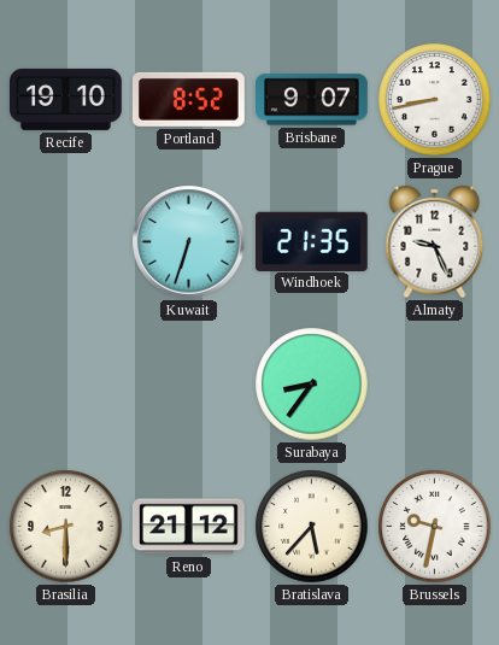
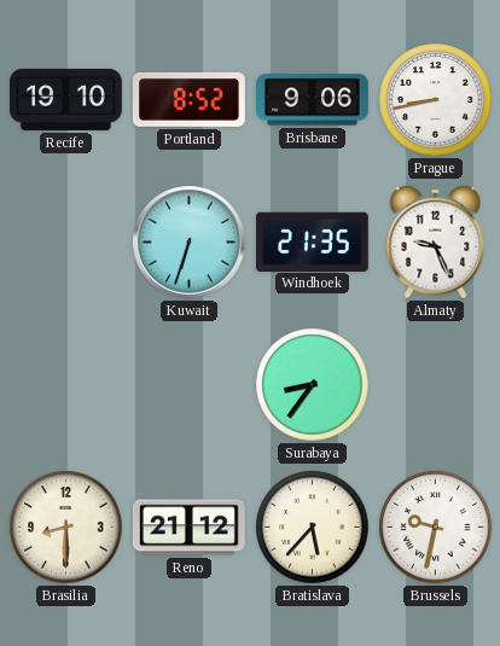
Brisbane: 9:07 -> 9:06
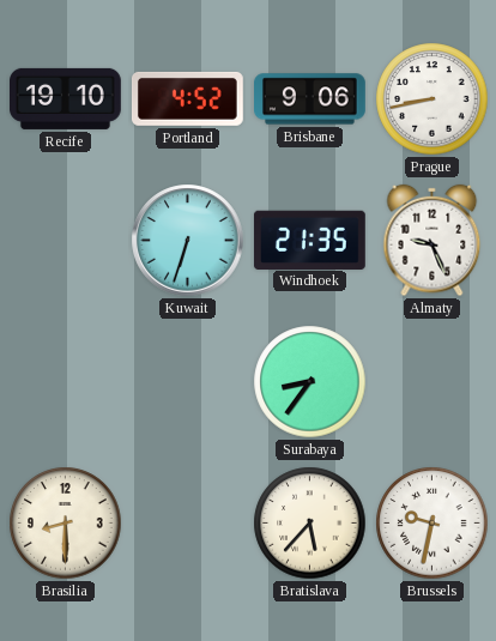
Portland: 8:52 -> 4:52
Reno: 21:12 -> none
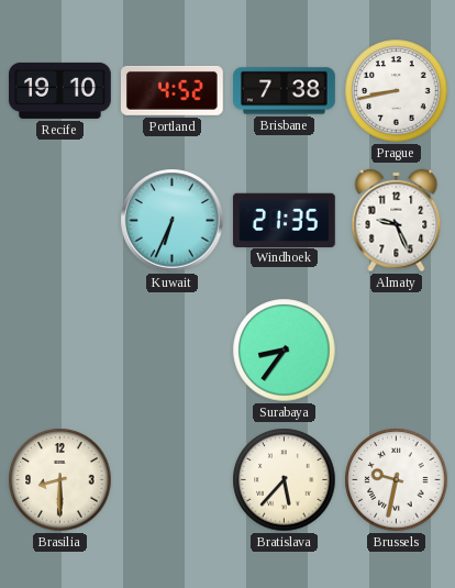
Brisbane: 9:06 -> 7:38
Kuwait: 6:33 -> 6:34
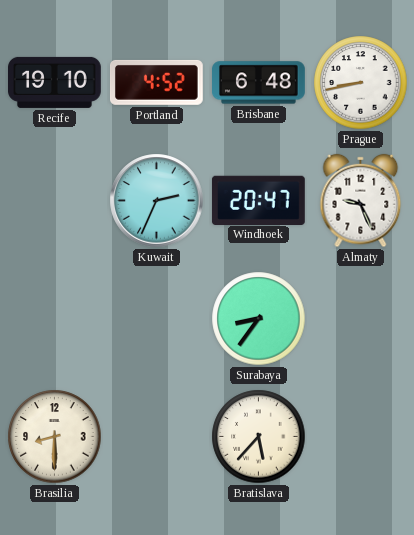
Brisbane: 7:38 -> 6:48
Kuwait: 6:34 -> 2:34
Windhoek: 21:35 -> 20:47
Brussels: 9:32 -> none
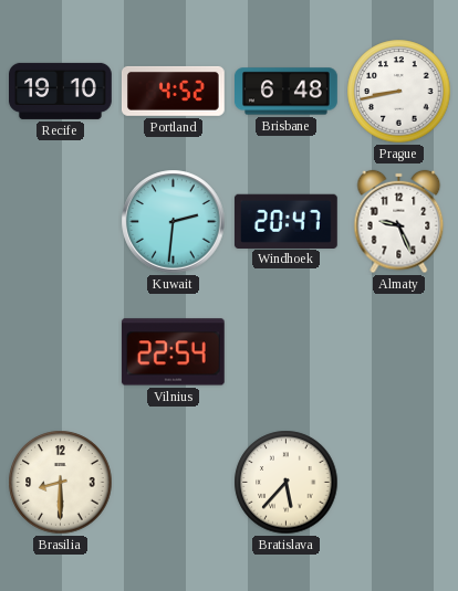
Kuwait: 2:34 -> 2:31
Vilnius: none -> 22:54
Surabaya: 8:36 -> none
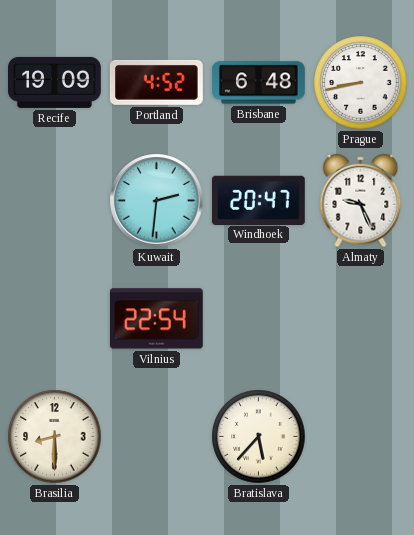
Recife: 19:10 -> 19:09
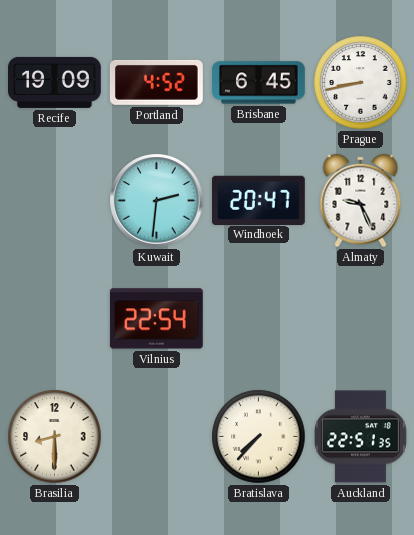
Brisbane: 6:48 -> 6:45
Bratislava: 5:37 -> 7:37
Auckland: none -> 22:51
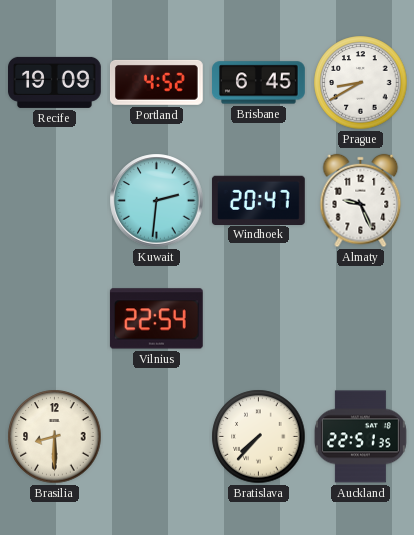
Prague: 8:43 -> 8:40
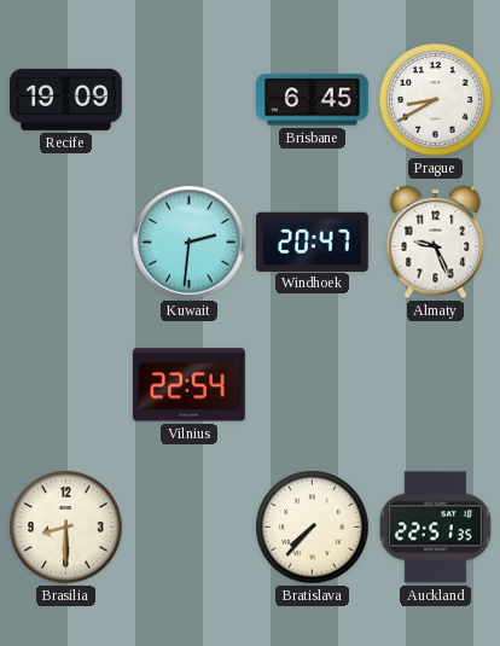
Portland: 4:52 -> none
